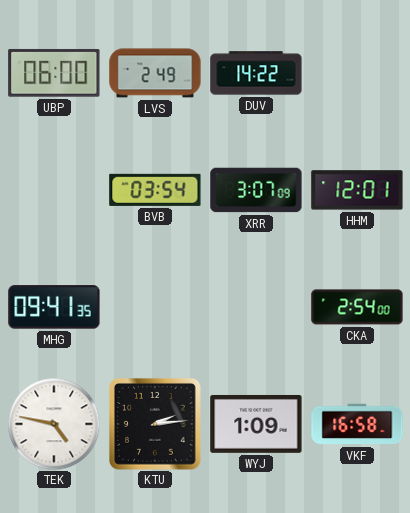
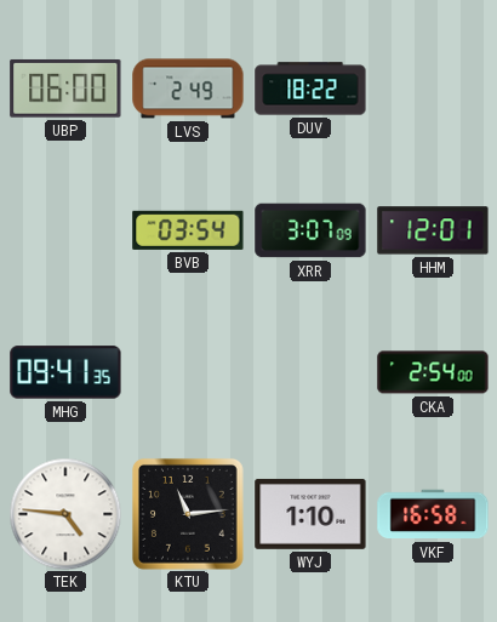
DUV: 14:22 -> 18:22
TEK: 4:47 -> 4:46
KTU: 2:14 -> 11:14
WYJ: 1:09 -> 1:10
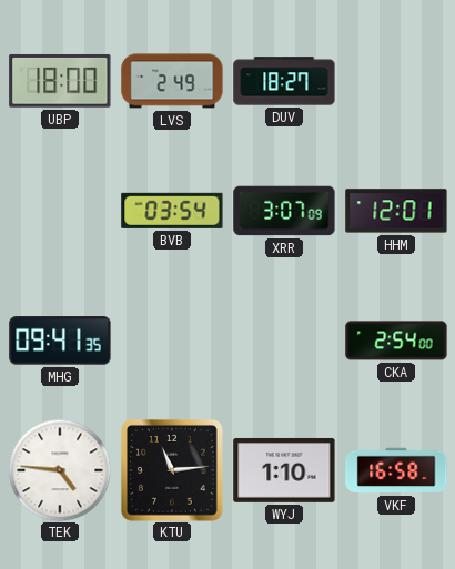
UBP: 06:00 -> 18:00
DUV: 18:22 -> 18:27
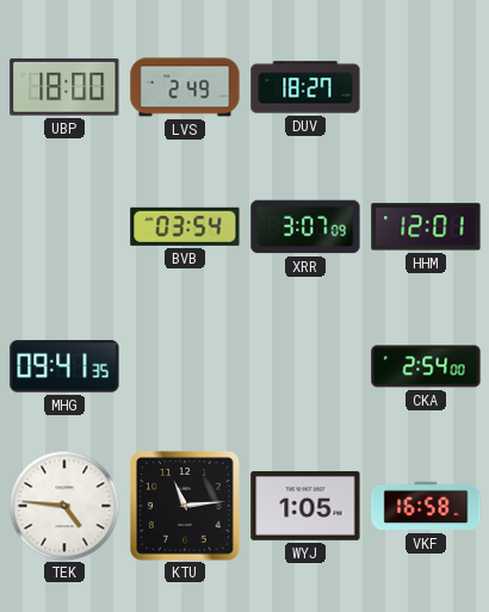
WYJ: 1:10 -> 1:05
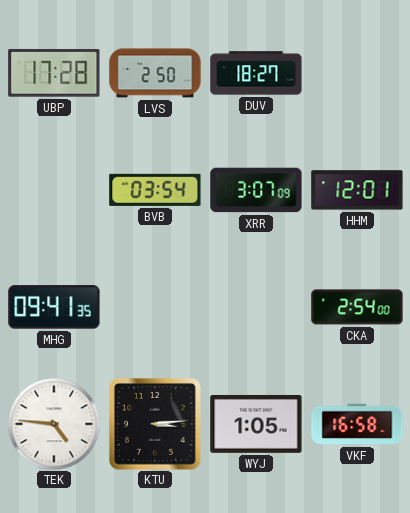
UBP: 18:00 -> 17:28
LVS: 2:49 -> 2:50
KTU: 11:14 -> 3:14
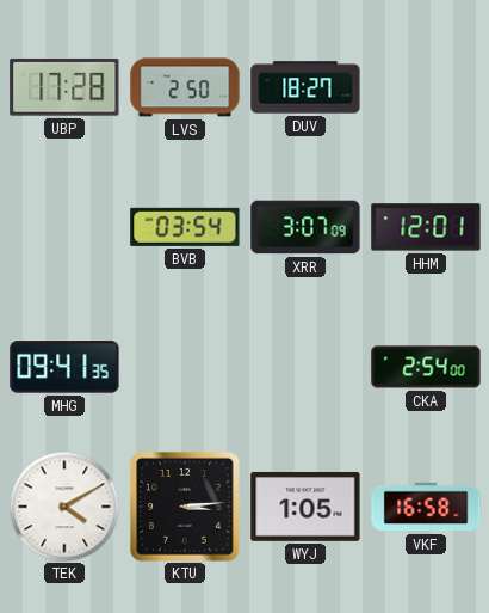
TEK: 4:46 -> 4:10
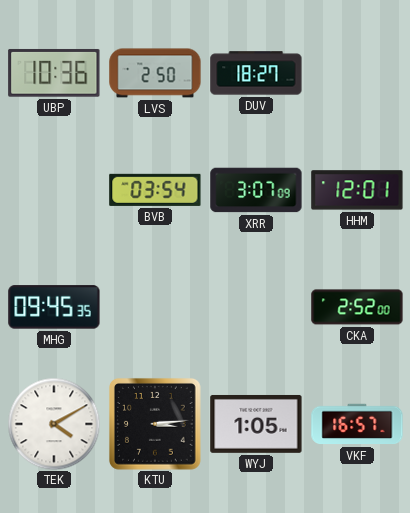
UBP: 17:28 -> 10:36
MHG: 09:41 -> 09:45
CKA: 2:54 -> 2:52
VKF: 16:58 -> 16:57
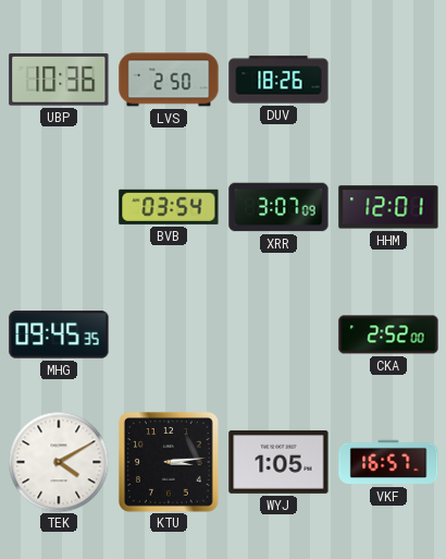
DUV: 18:27 -> 18:26
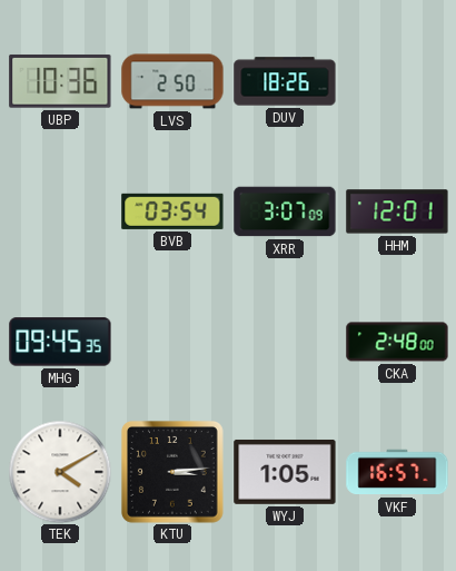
CKA: 2:52 -> 2:48
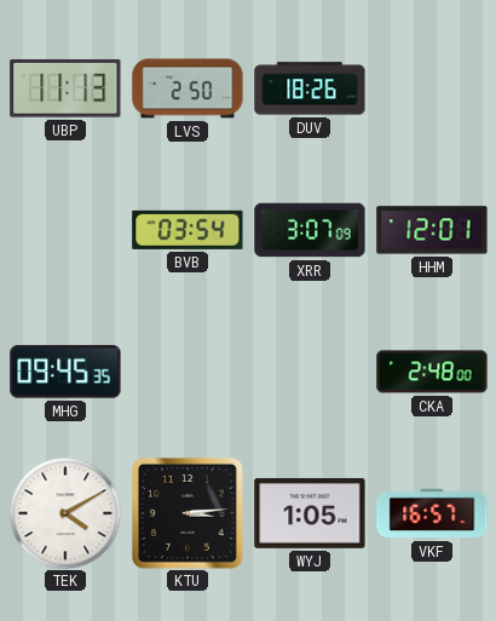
UBP: 10:36 -> 11:13
